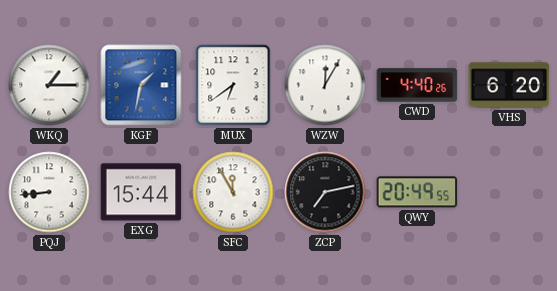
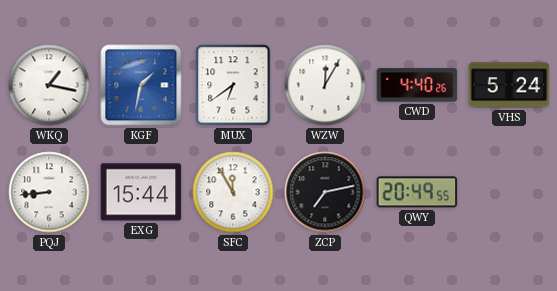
WKQ: 1:15 -> 1:17
VHS: 6:20 -> 5:24
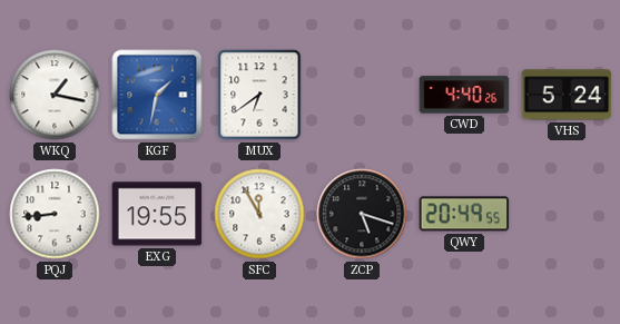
WZW: 12:05 -> none
EXG: 15:44 -> 19:55
ZCP: 7:13 -> 5:18
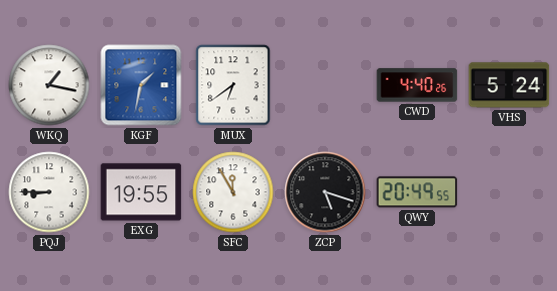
PQJ: 8:44 -> 8:45
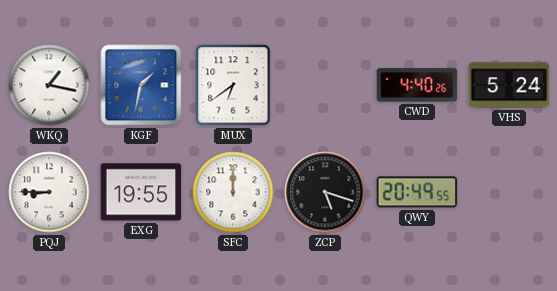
SFC: 11:55 -> 12:00
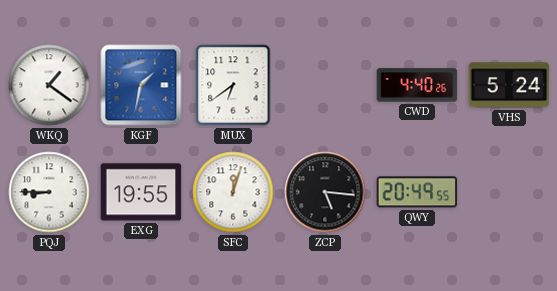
WKQ: 1:17 -> 1:21
SFC: 12:00 -> 12:03
ZCP: 5:18 -> 5:16
